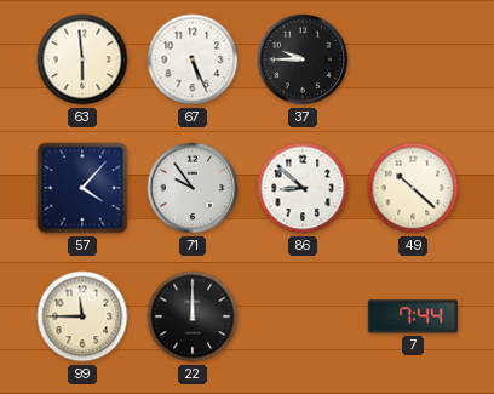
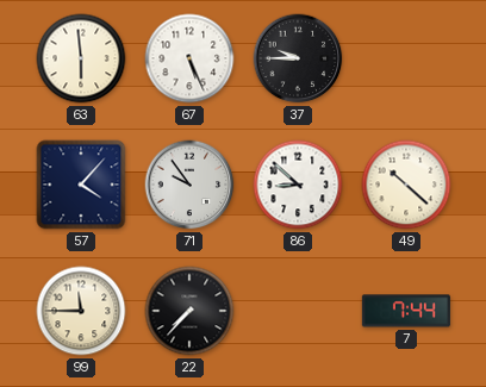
22: 12:00 -> 7:37
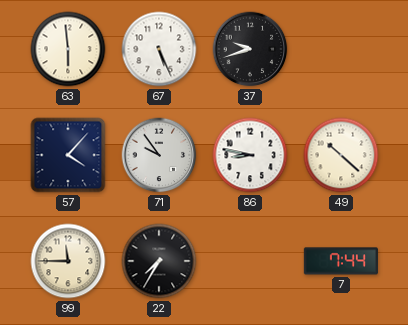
37: 9:45 -> 9:42
86: 8:52 -> 8:47
22: 7:37 -> 7:35
